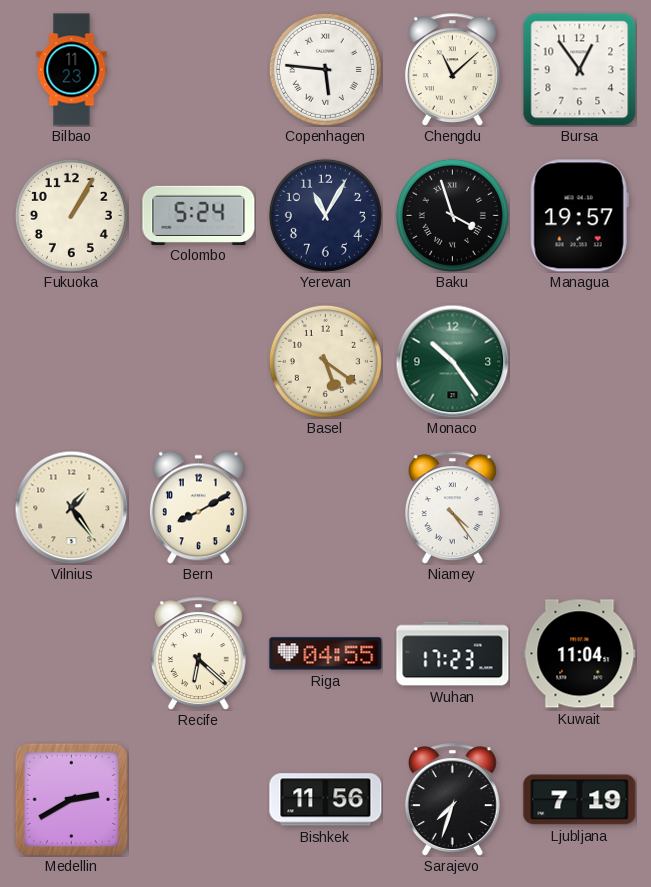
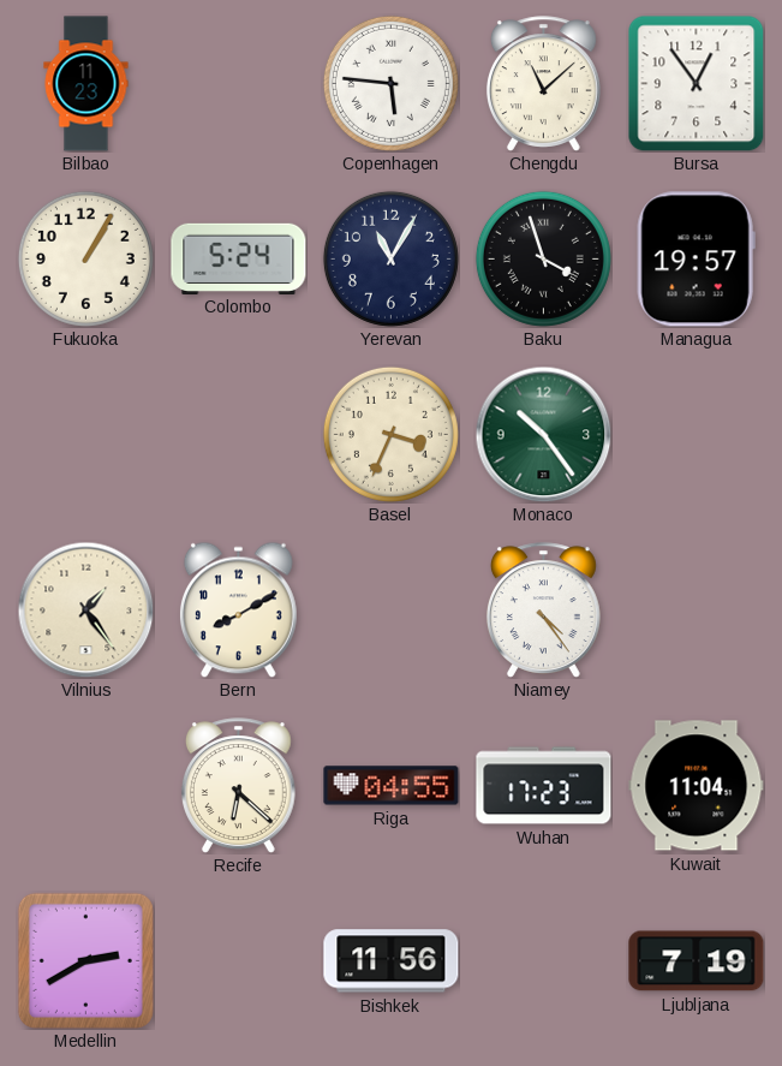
Basel: 5:21 -> 3:34
Sarajevo: 7:33 -> none
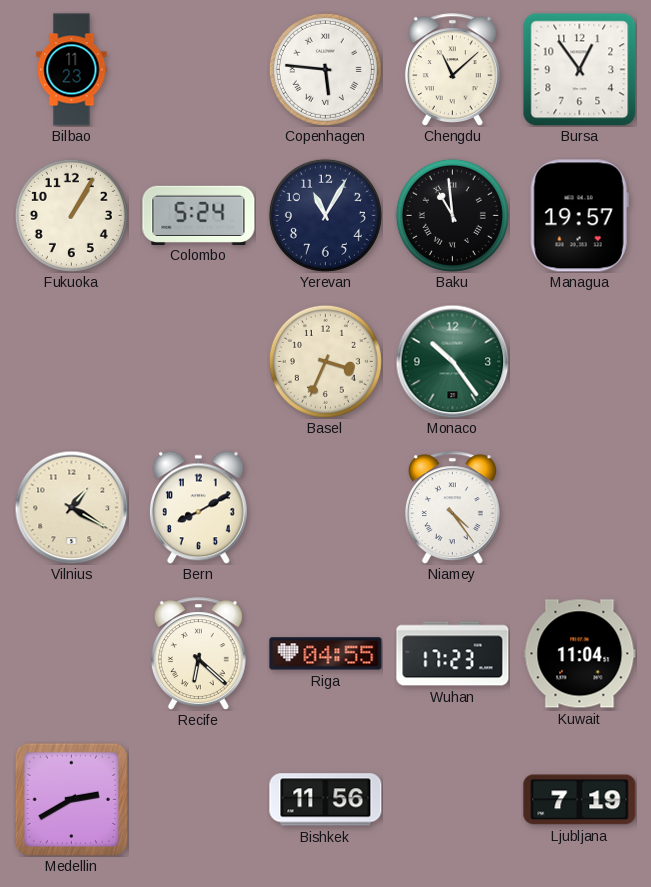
Baku: 3:57 -> 10:59
Vilnius: 1:24 -> 1:20
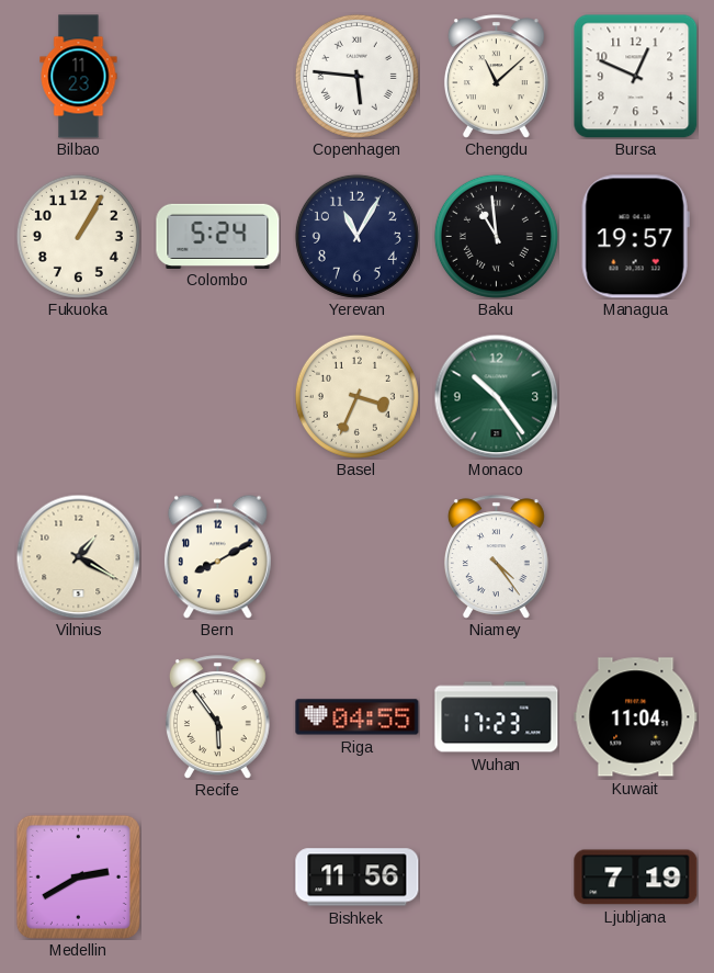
Bursa: 12:54 -> 12:49
Recife: 6:22 -> 5:54
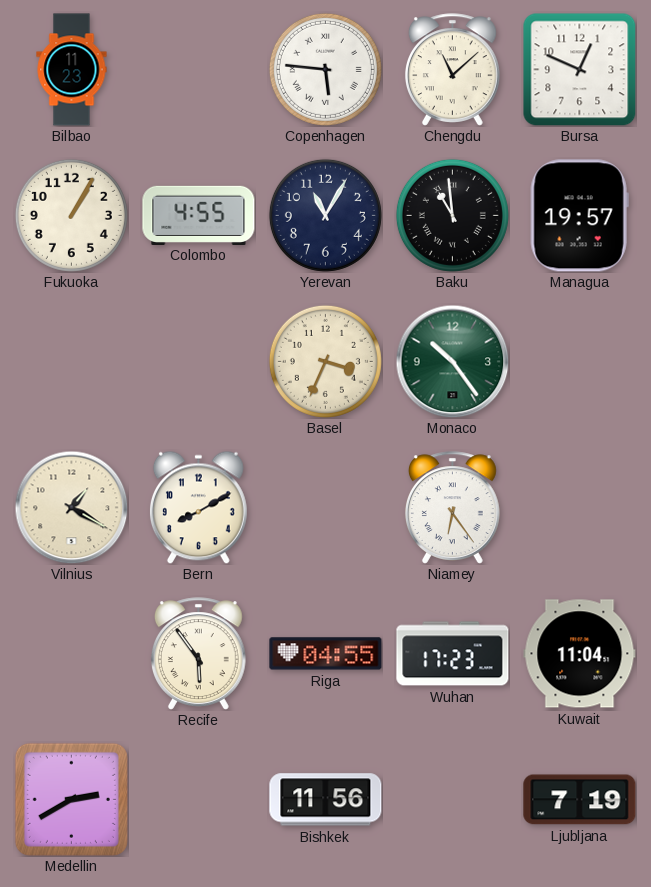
Colombo: 5:24 -> 4:55
Niamey: 4:24 -> 6:24
